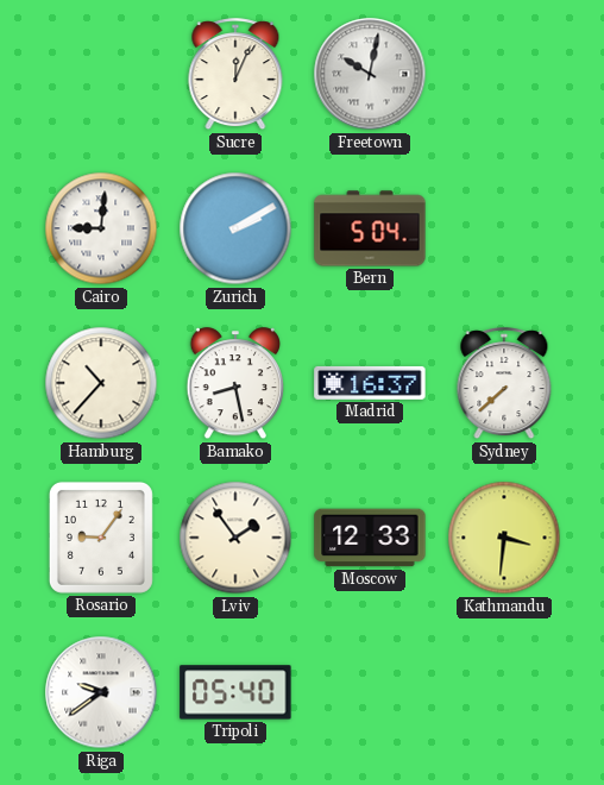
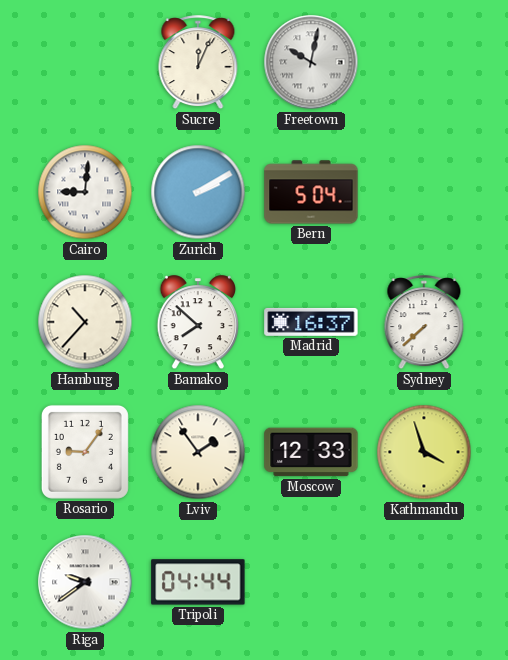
Bamako: 8:28 -> 7:52
Kathmandu: 3:31 -> 3:57
Tripoli: 05:40 -> 04:44
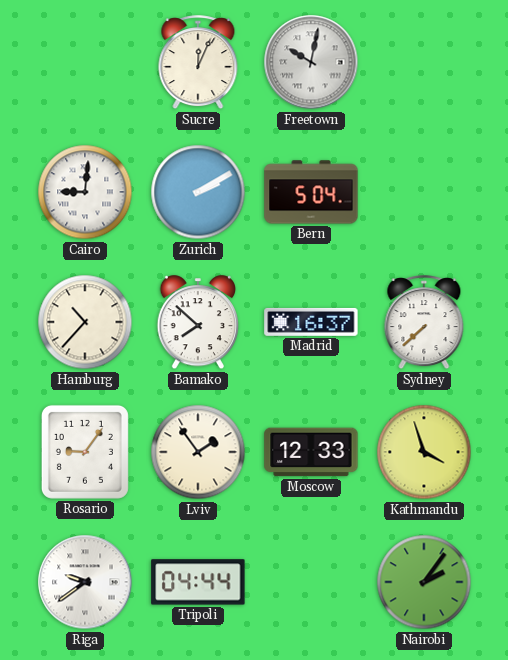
Nairobi: none -> 2:06
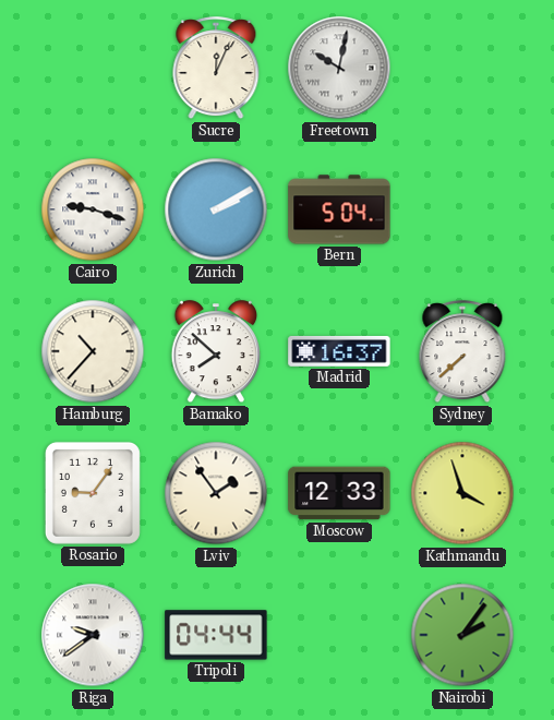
Cairo: 9:01 -> 9:18
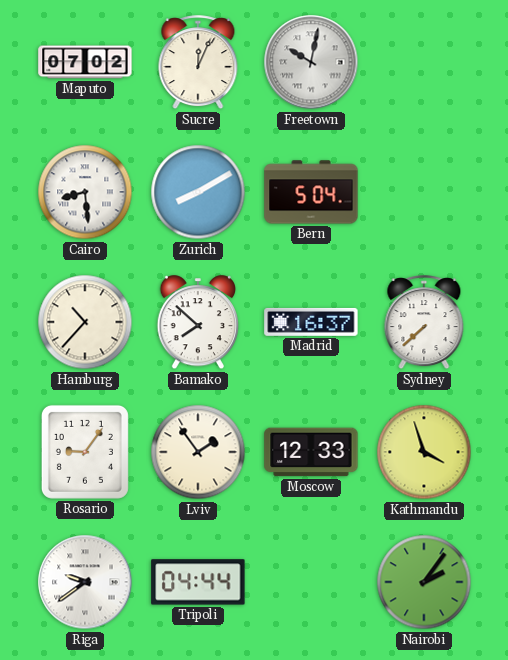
Maputo: none -> 07:02
Cairo: 9:18 -> 8:29
Zurich: 2:10 -> 8:10
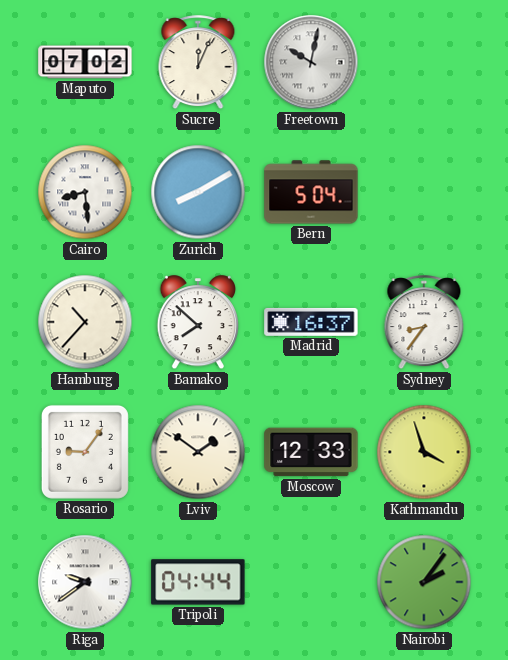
Sydney: 7:38 -> 8:36
Lviv: 1:54 -> 1:51
